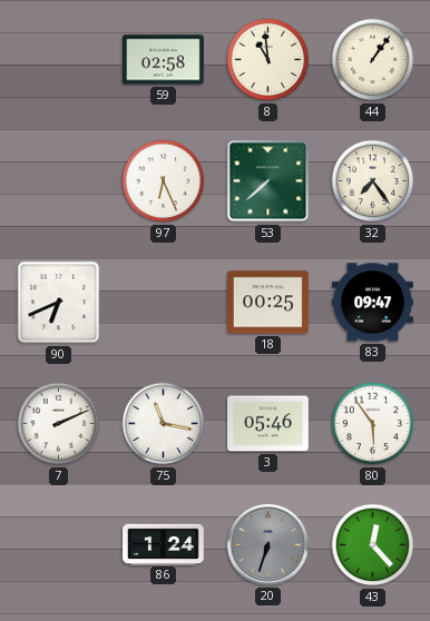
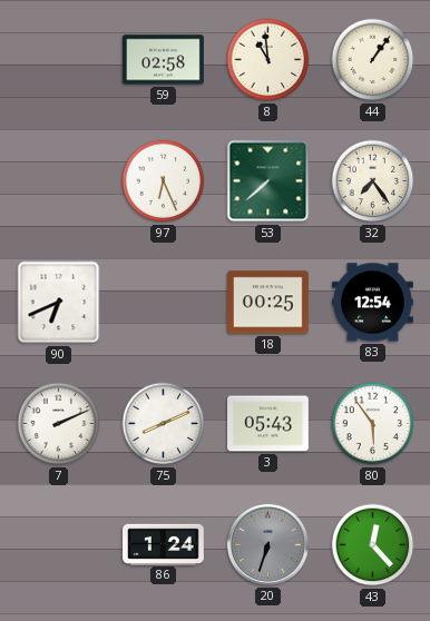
83: 09:47 -> 12:54
75: 11:17 -> 8:11
3: 05:46 -> 05:43
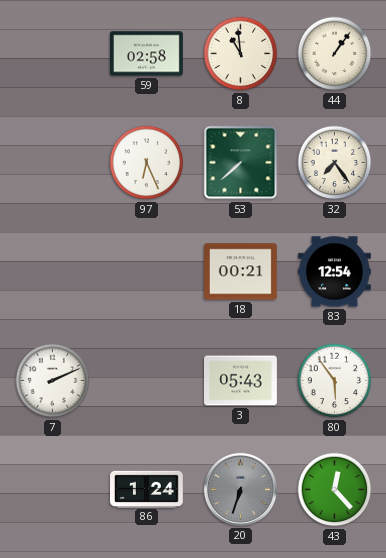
90: 6:41 -> none
18: 00:25 -> 00:21
75: 8:11 -> none
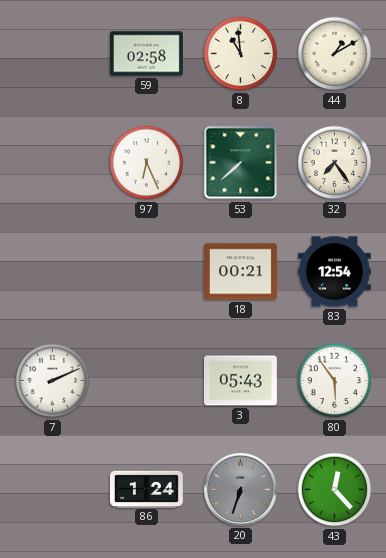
44: 1:06 -> 1:10
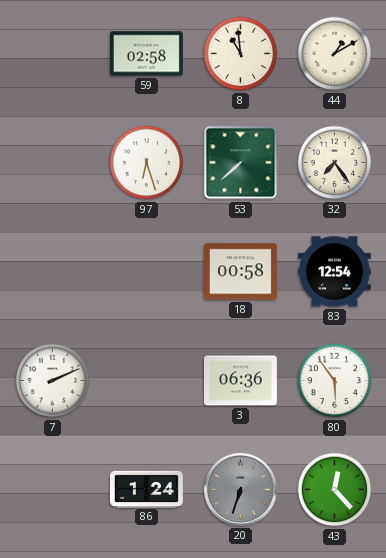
97: 6:26 -> 6:27
18: 00:21 -> 00:58
3: 05:43 -> 06:36
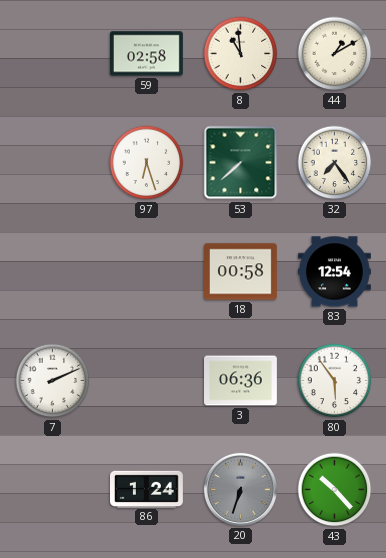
43: 12:23 -> 10:23
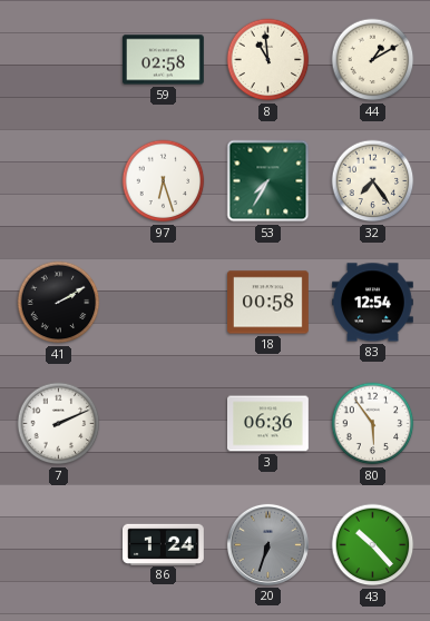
53: 7:38 -> 7:35
41: none -> 2:10
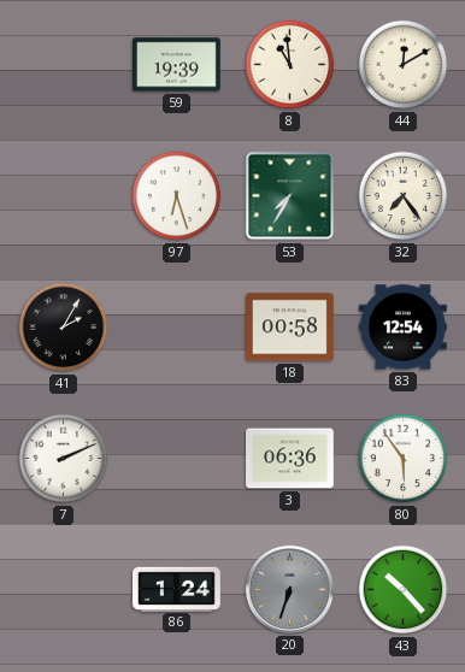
59: 02:58 -> 19:39
44: 1:10 -> 12:10
41: 2:10 -> 2:05
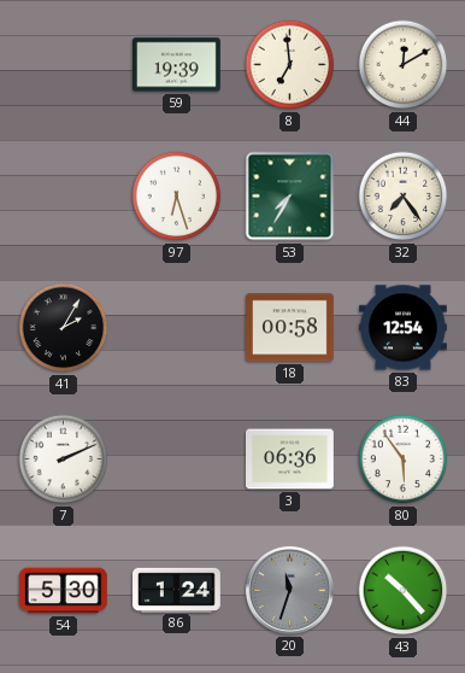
8: 10:59 -> 6:59
54: none -> 5:30
20: 6:33 -> 11:33
